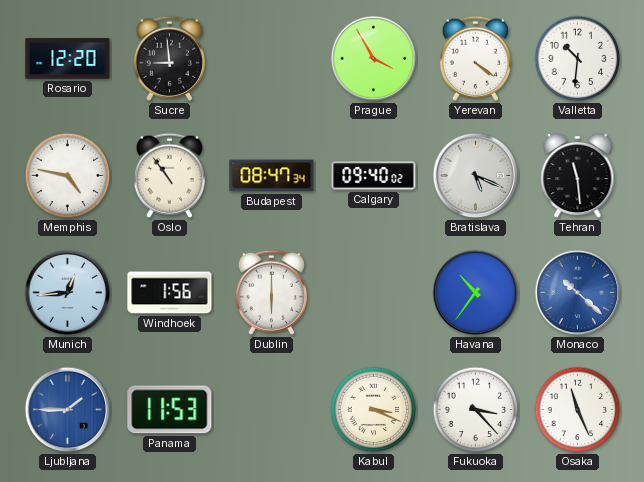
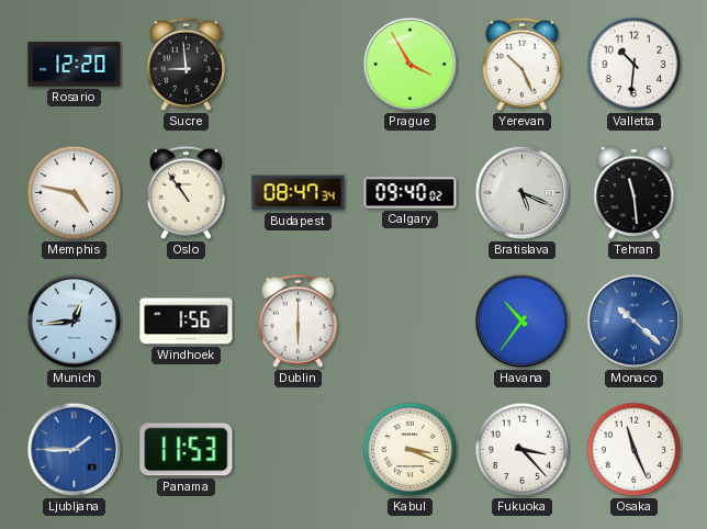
Yerevan: 4:21 -> 10:26
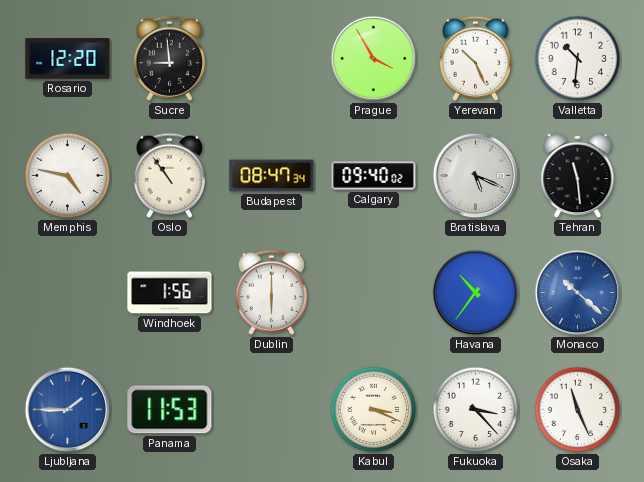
Munich: 12:44 -> none
